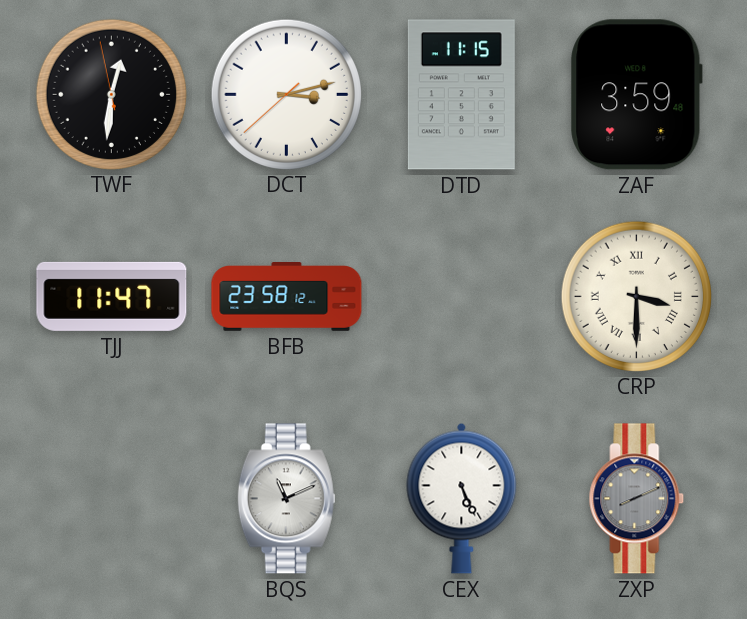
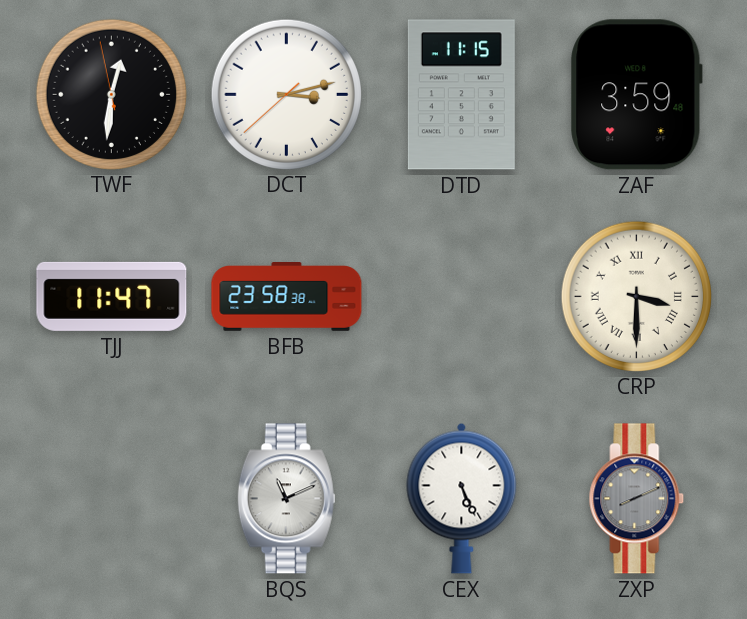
BFB: 23:58:12 -> 23:58:38
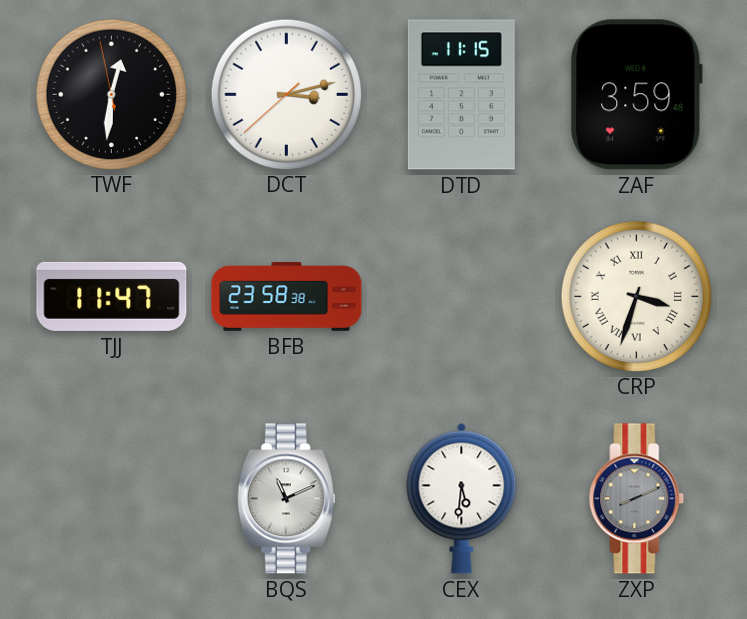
CRP: 3:30 -> 3:33
CEX: 5:26 -> 5:31
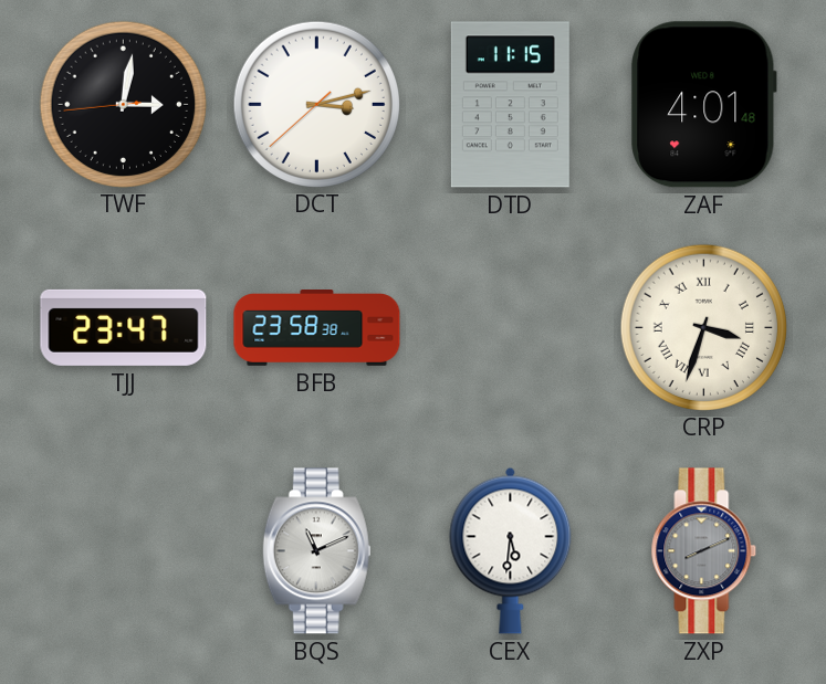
TWF: 12:30 -> 3:01
ZAF: 3:59 -> 4:01
TJJ: 11:47 -> 23:47
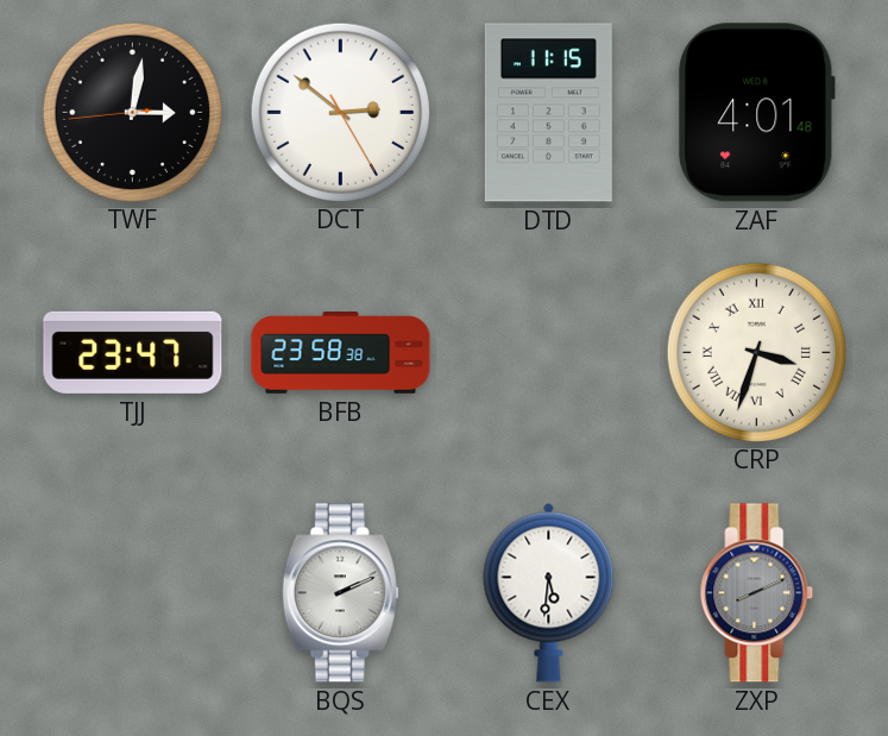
DCT: 3:12 -> 2:51
BQS: 11:11 -> 2:11
